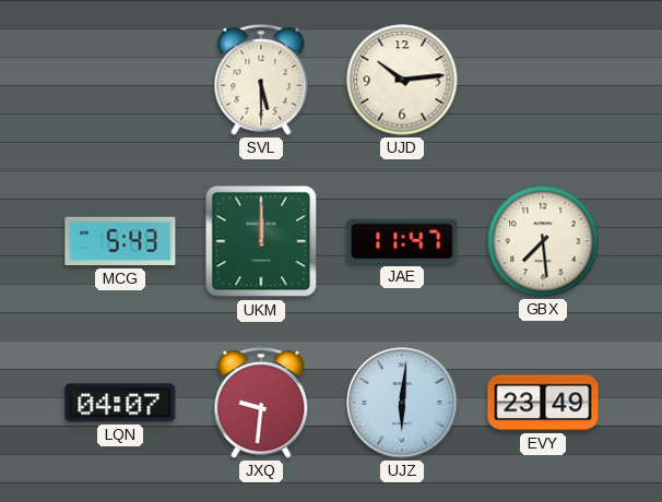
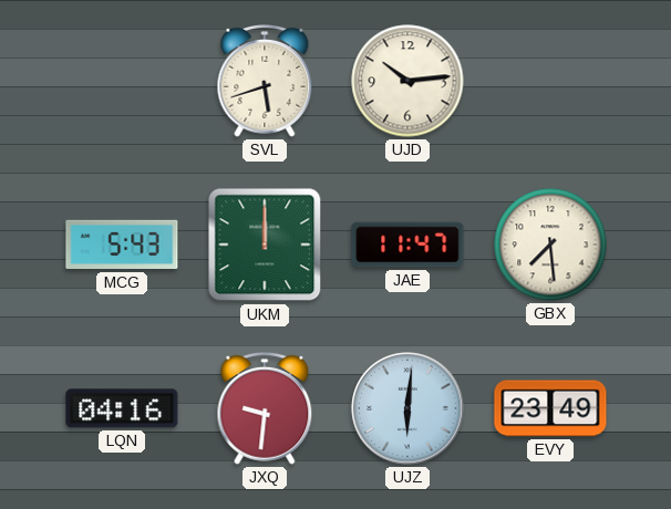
SVL: 5:30 -> 5:42
LQN: 04:07 -> 04:16
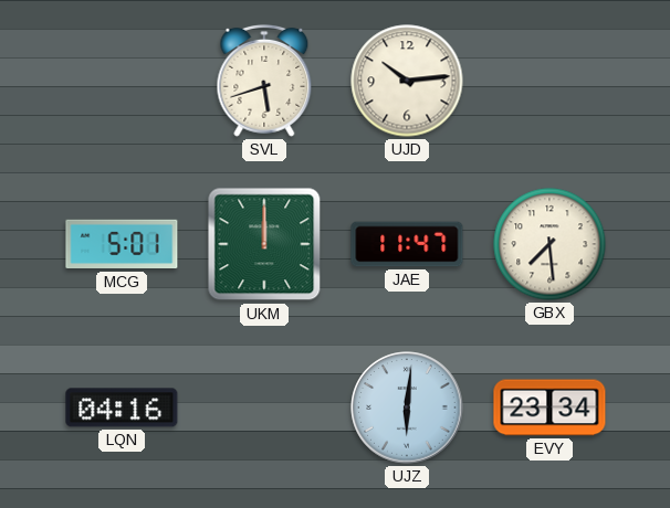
MCG: 5:43 -> 5:01
JXQ: 9:31 -> none
EVY: 23:49 -> 23:34
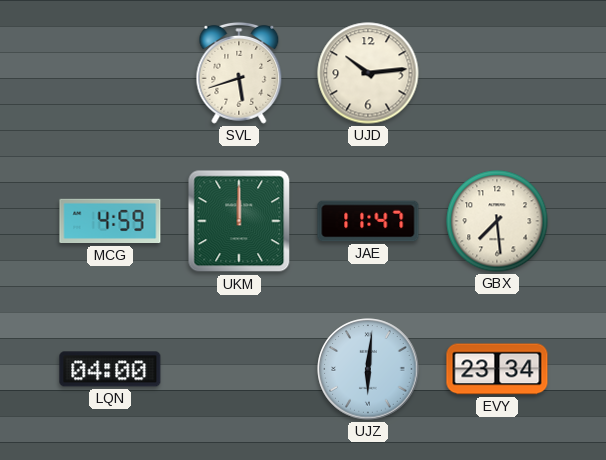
MCG: 5:01 -> 4:59
LQN: 04:16 -> 04:00
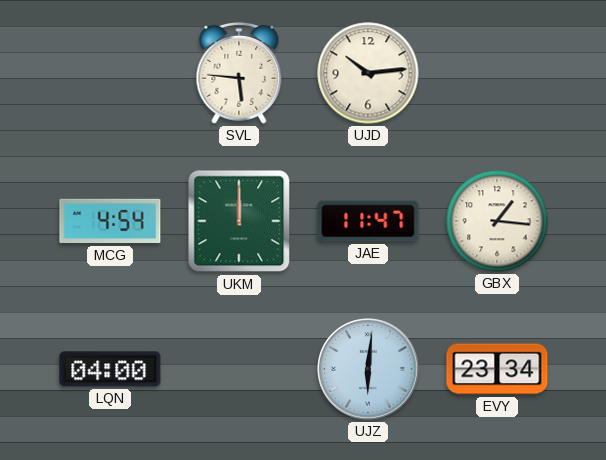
SVL: 5:42 -> 5:46
MCG: 4:59 -> 4:54
GBX: 7:29 -> 1:16
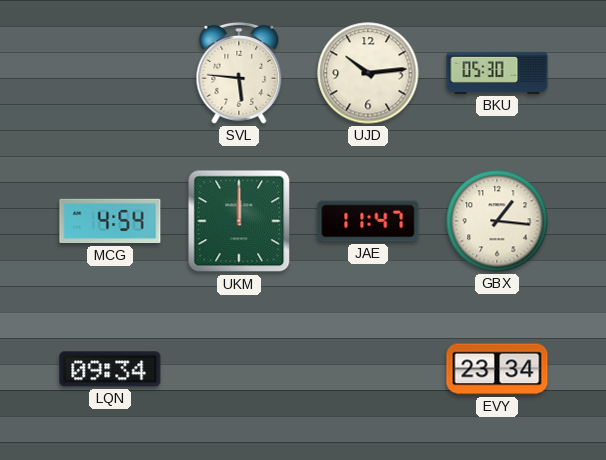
BKU: none -> 05:30
LQN: 04:00 -> 09:34
UJZ: 6:01 -> none
